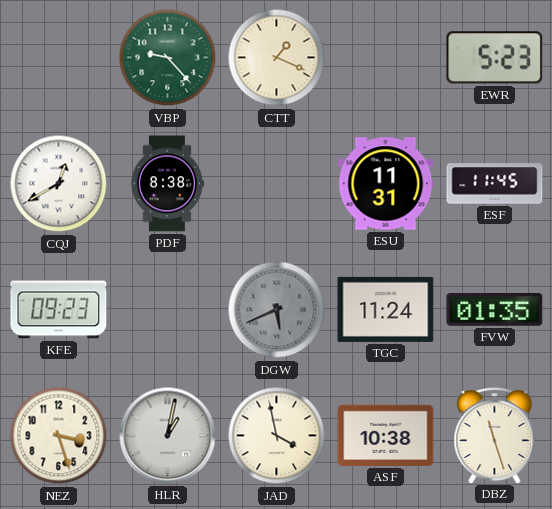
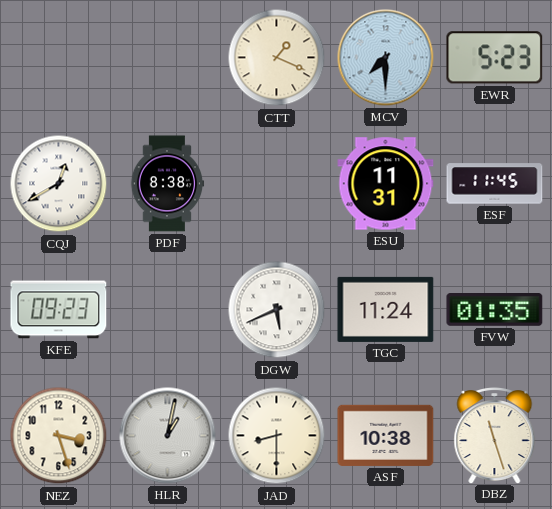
VBP: 9:23 -> none
MCV: none -> 7:30
DGW dial: grey -> white
JAD: 3:58 -> 8:30
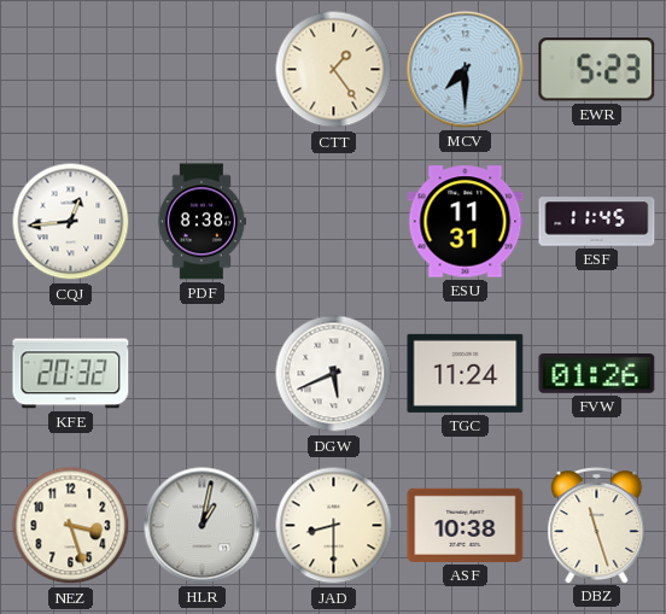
CTT: 1:19 -> 1:24
CQJ: 12:40 -> 12:44
KFE: 09:23 -> 20:32
FVW: 01:35 -> 01:26
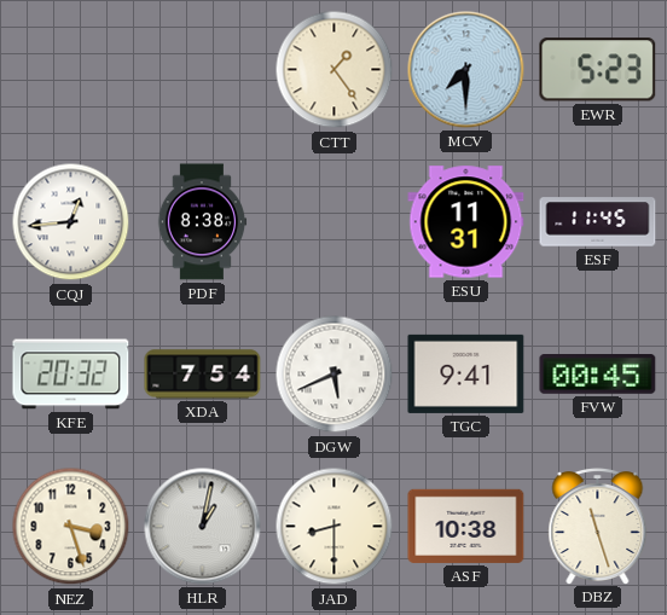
XDA: none -> 7:54
TGC: 11:24 -> 9:41
FVW: 01:26 -> 00:45
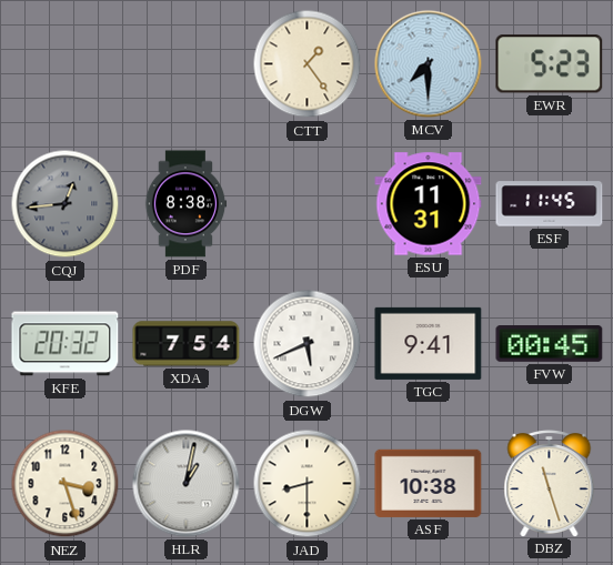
CQJ dial: white -> grey
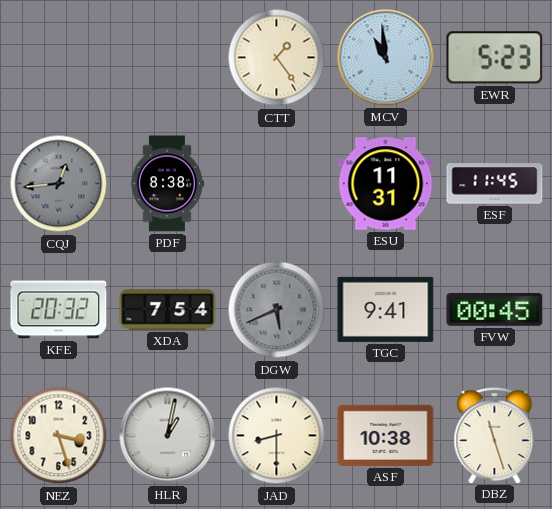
MCV: 7:30 -> 10:59
DGW dial: white -> grey
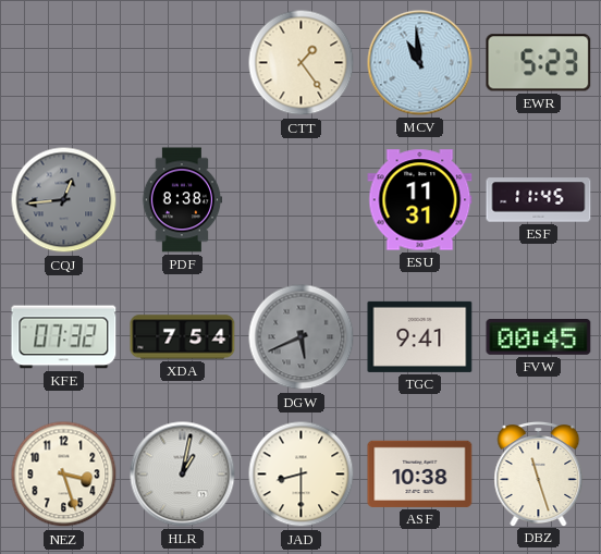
KFE: 20:32 -> 07:32
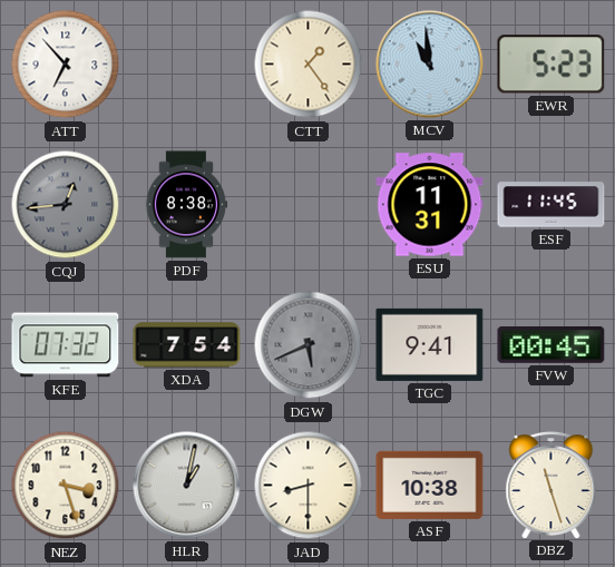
ATT: none -> 6:53
